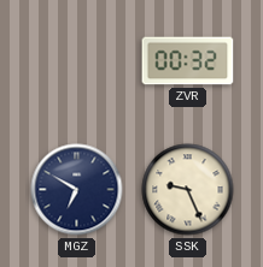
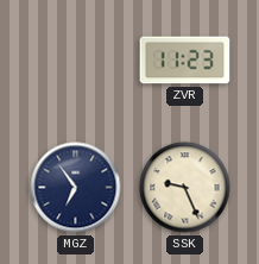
ZVR: 00:32 -> 11:23
MGZ: 6:50 -> 6:54
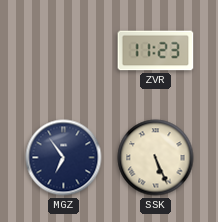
SSK: 9:26 -> 5:26
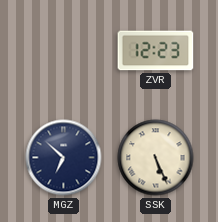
ZVR: 11:23 -> 12:23
MGZ: 6:54 -> 6:52
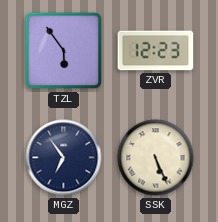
TZL: none -> 5:54
MGZ: 6:52 -> 6:54
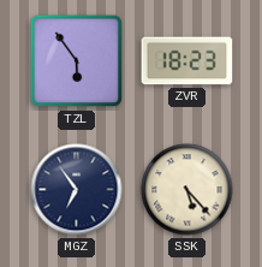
ZVR: 12:23 -> 18:23
SSK: 5:26 -> 5:23
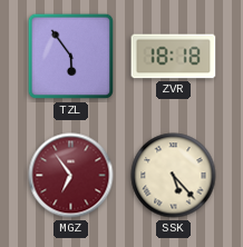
ZVR: 18:23 -> 18:18
MGZ dial: navy -> burgundy
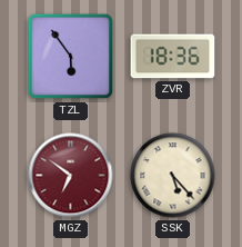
ZVR: 18:18 -> 18:36
MGZ: 6:54 -> 6:51
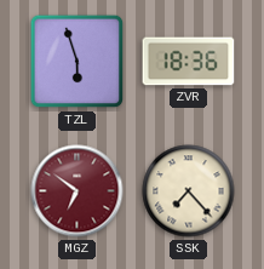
TZL: 5:54 -> 5:57
SSK: 5:23 -> 7:23
